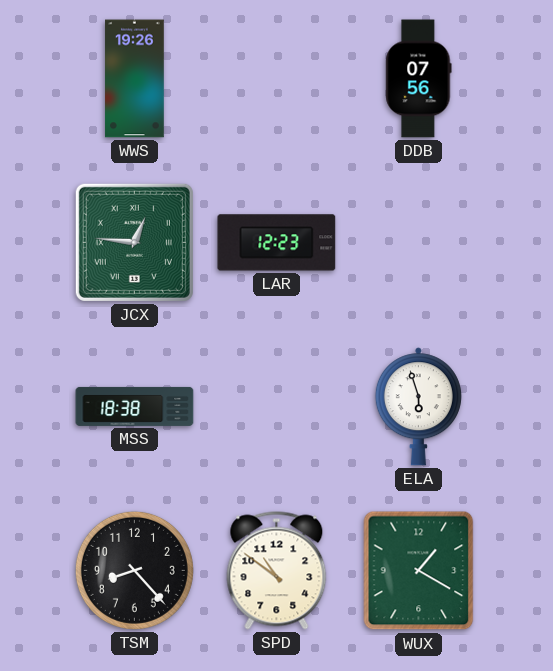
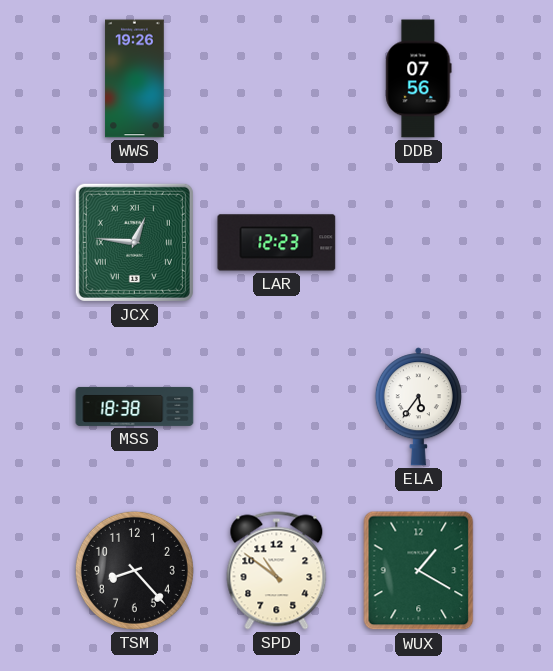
ELA: 5:57 -> 5:36
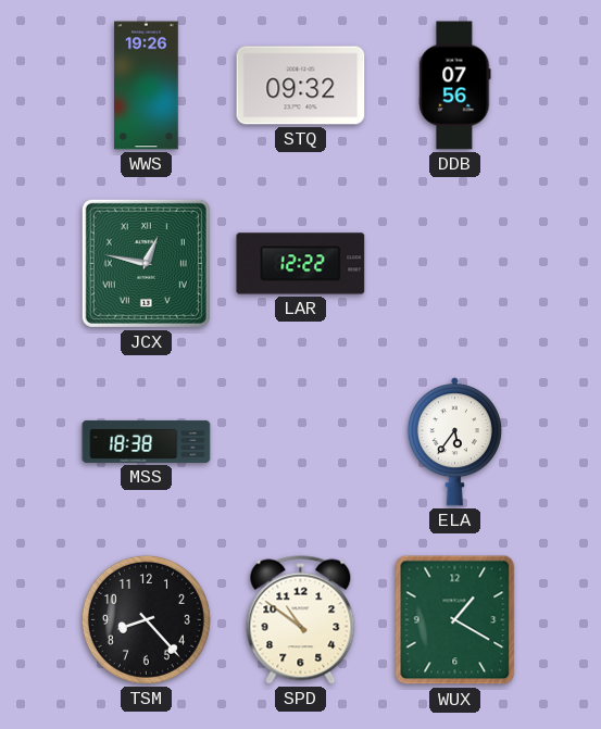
STQ: none -> 09:32
JCX: 12:46 -> 12:47
LAR: 12:23 -> 12:22
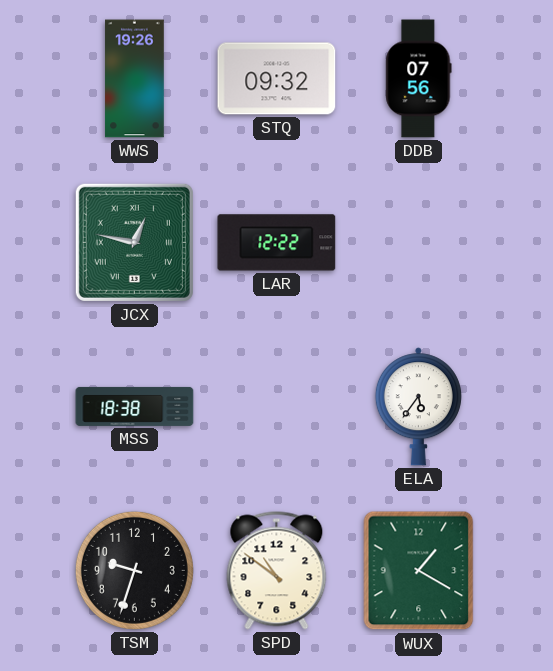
TSM: 8:23 -> 9:33
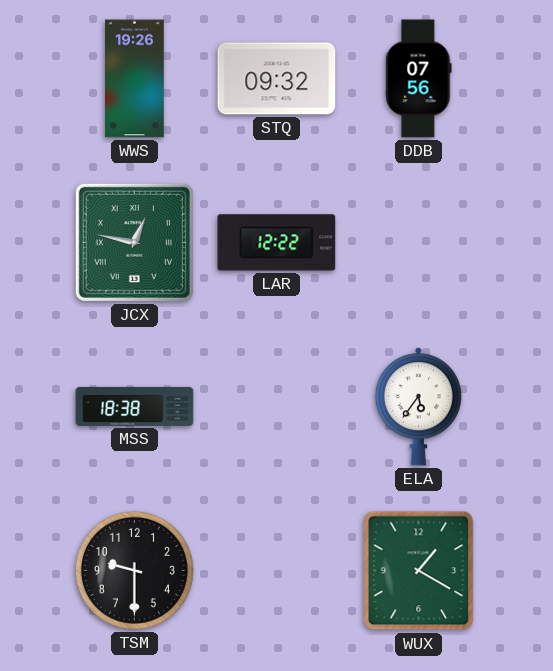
TSM: 9:33 -> 9:30
SPD: 10:51 -> none
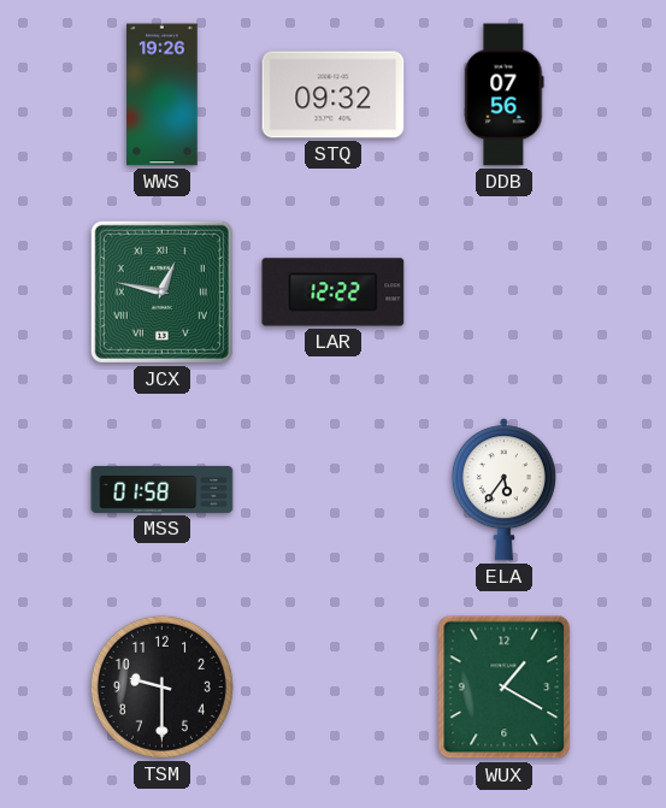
MSS: 18:38 -> 01:58
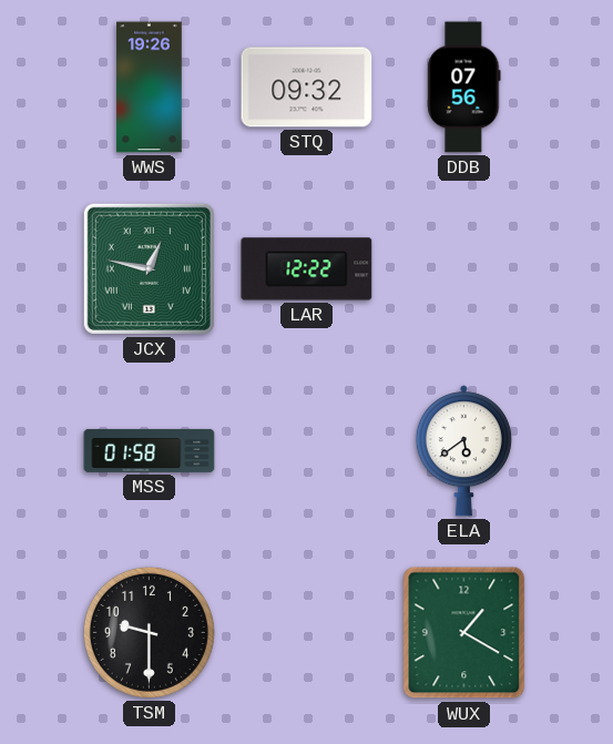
ELA: 5:36 -> 5:39
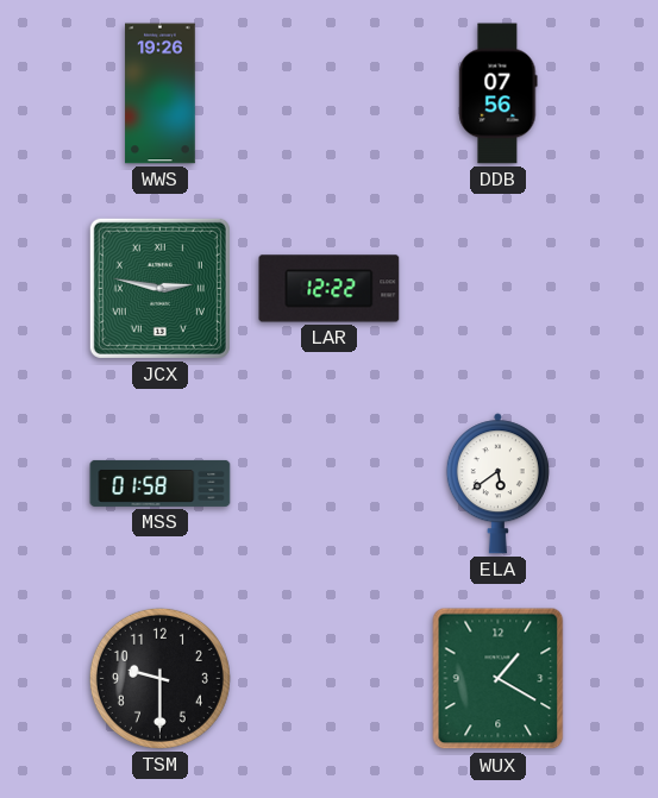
STQ: 09:32 -> none
JCX: 12:47 -> 2:47
